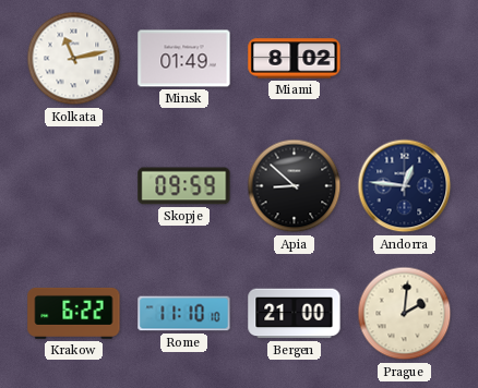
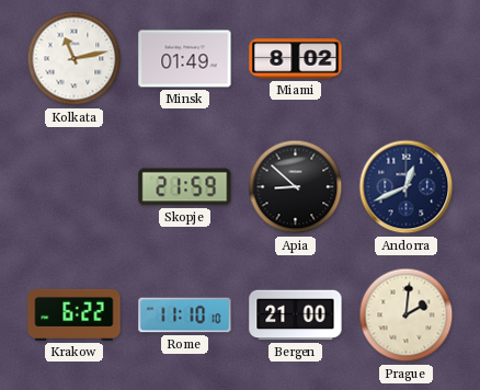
Skopje: 09:59 -> 21:59
Andorra: 12:46 -> 12:41
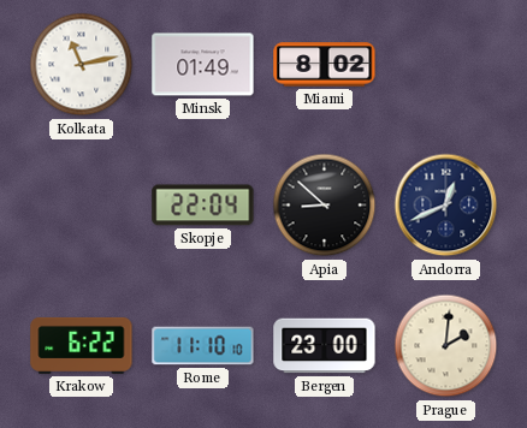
Skopje: 21:59 -> 22:04
Bergen: 21:00 -> 23:00
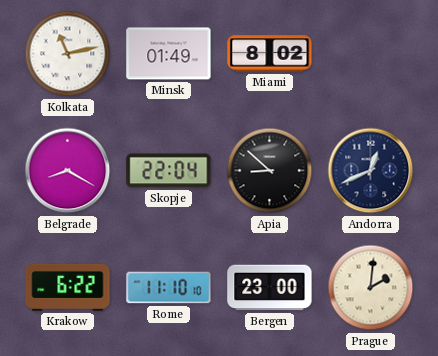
Belgrade: none -> 8:20
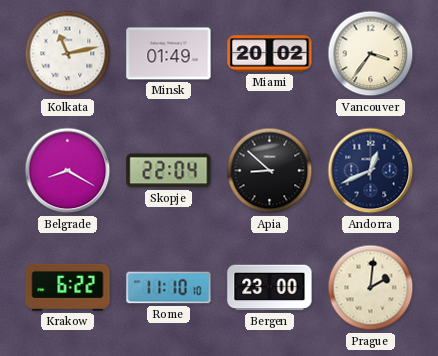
Miami: 8:02 -> 20:02
Vancouver: none -> 3:36
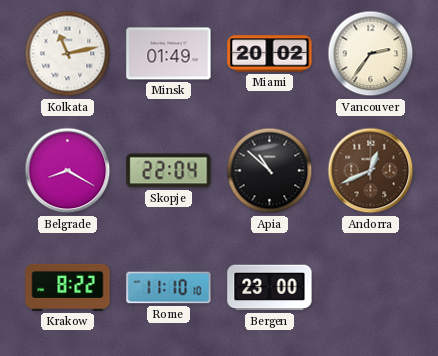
Vancouver: 3:36 -> 2:36
Apia: 8:52 -> 10:52
Andorra dial: navy -> brown
Krakow: 6:22 -> 8:22
Prague: 2:01 -> none
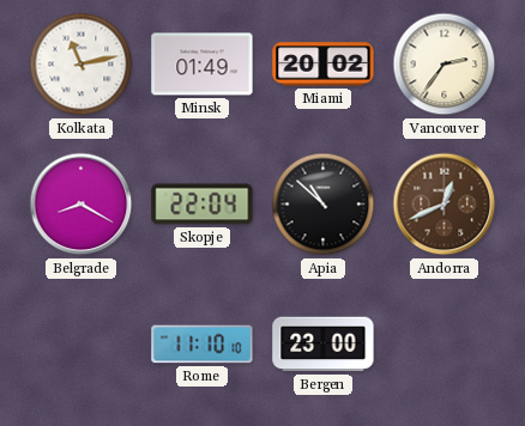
Krakow: 8:22 -> none
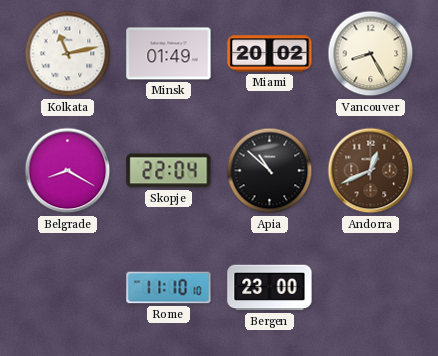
Vancouver: 2:36 -> 8:25
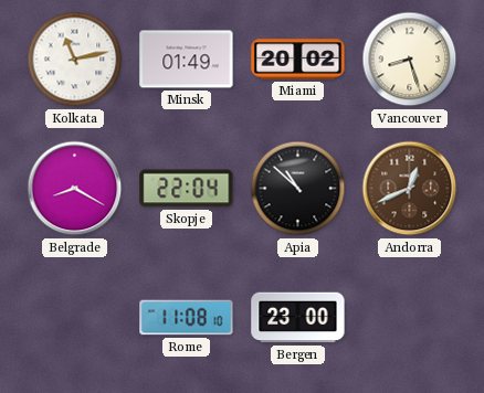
Vancouver: 8:25 -> 8:27
Rome: 11:10 -> 11:08
